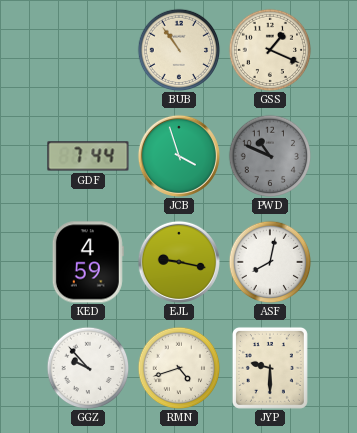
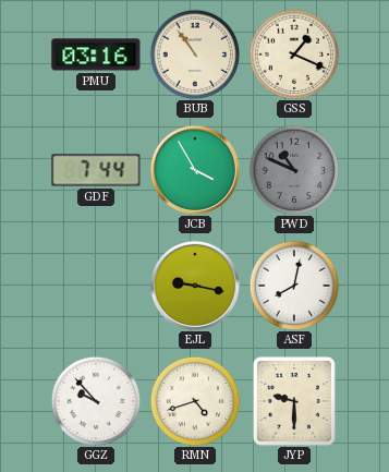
PMU: none -> 03:16
JCB: 3:57 -> 3:55
KED: 4:59 -> none
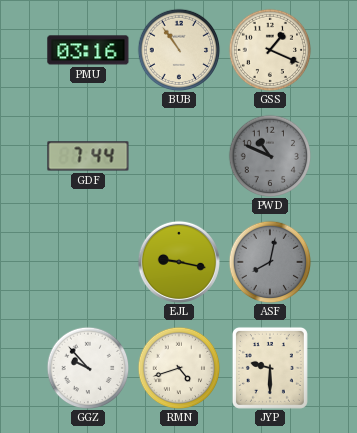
JCB: 3:55 -> none
ASF dial: white -> grey
